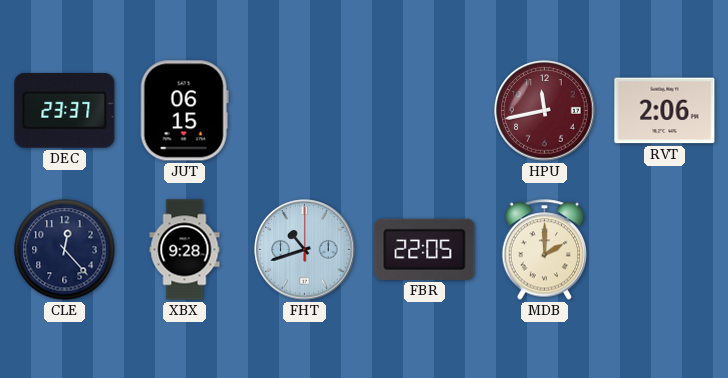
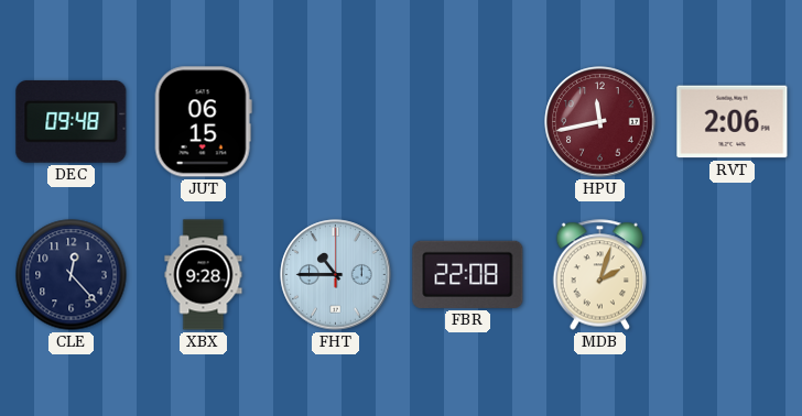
DEC: 23:37 -> 09:48
FHT: 10:42 -> 10:45
FBR: 22:05 -> 22:08
MDB: 2:00 -> 2:03
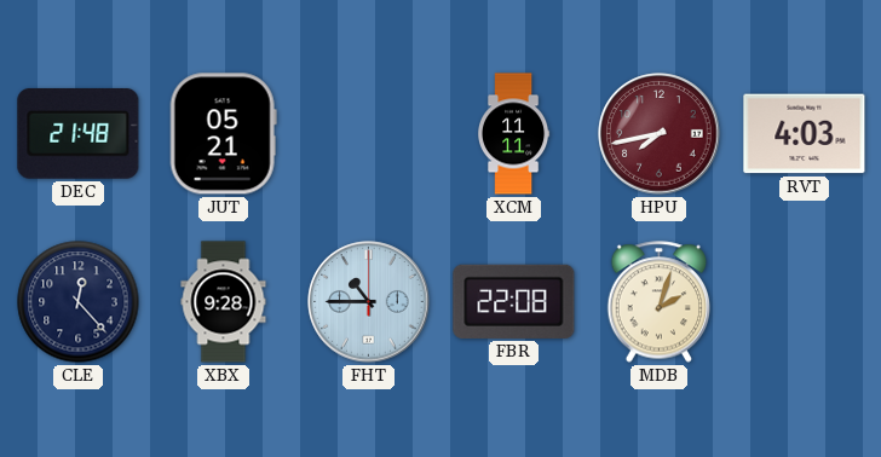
DEC: 09:48 -> 21:48
JUT: 06:15 -> 05:21
XCM: none -> 11:11
HPU: 11:43 -> 7:43
RVT: 2:06 -> 4:03
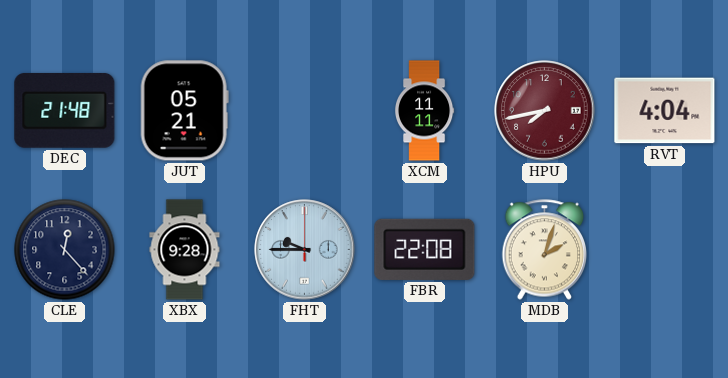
RVT: 4:03 -> 4:04
FHT: 10:45 -> 9:45
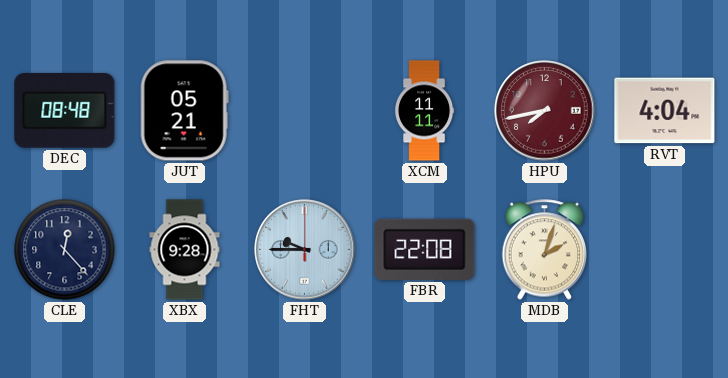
DEC: 21:48 -> 08:48
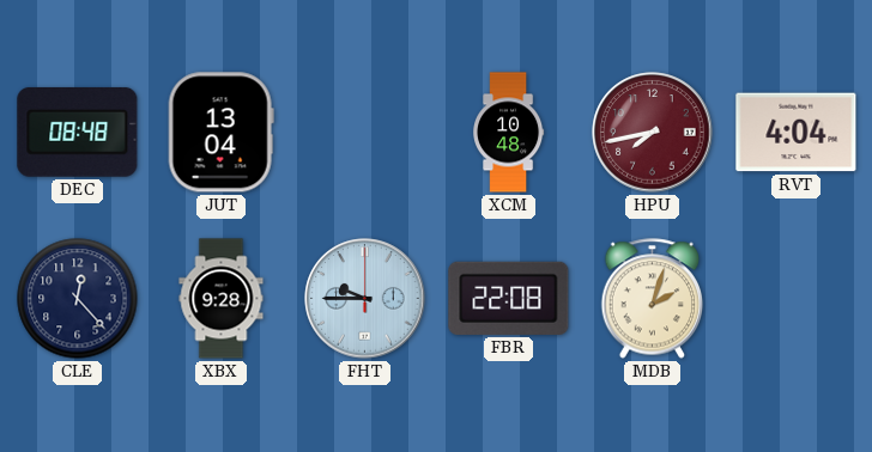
JUT: 05:21 -> 13:04
XCM: 11:11 -> 10:48
